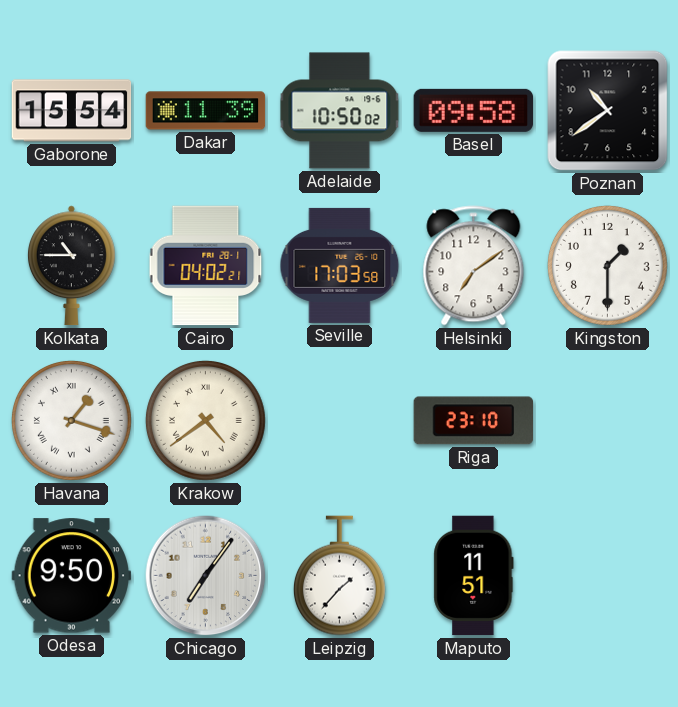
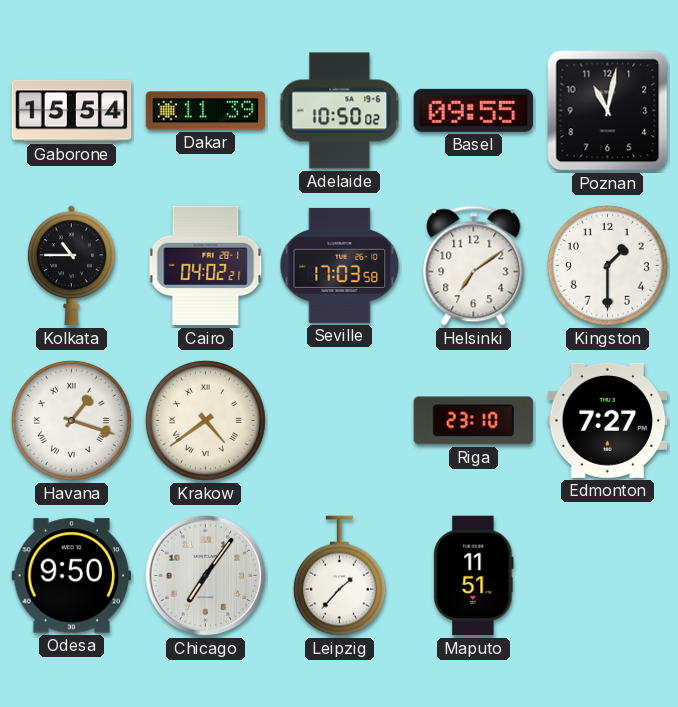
Basel: 09:58 -> 09:55
Poznan: 10:39 -> 11:02
Edmonton: none -> 7:27
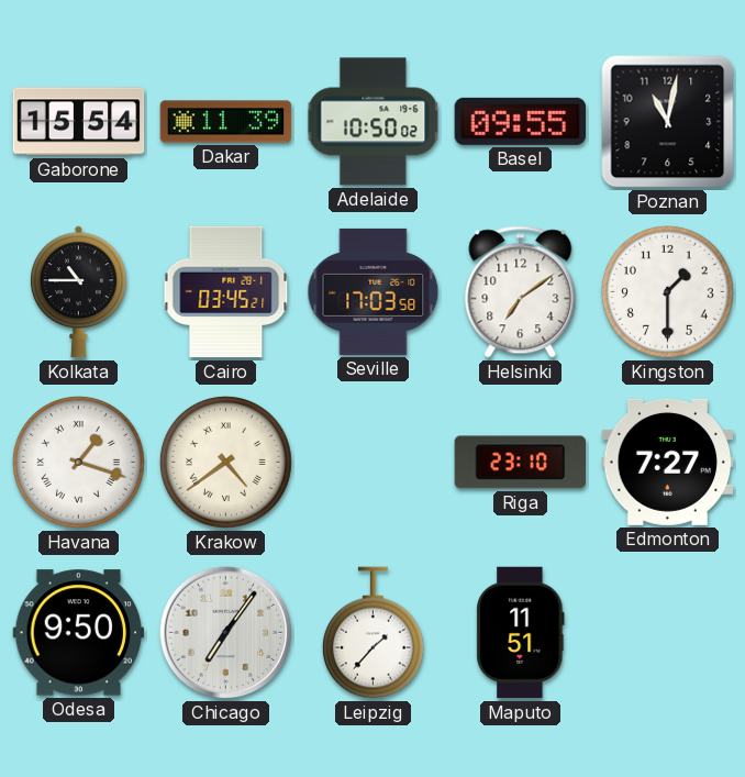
Cairo: 04:02 -> 03:45
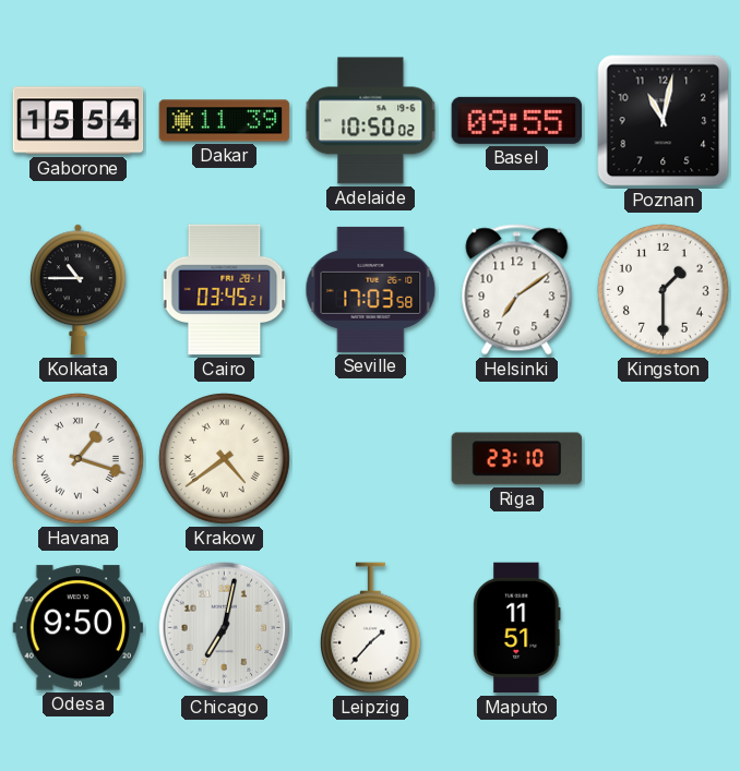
Edmonton: 7:27 -> none
Chicago: 7:06 -> 7:02
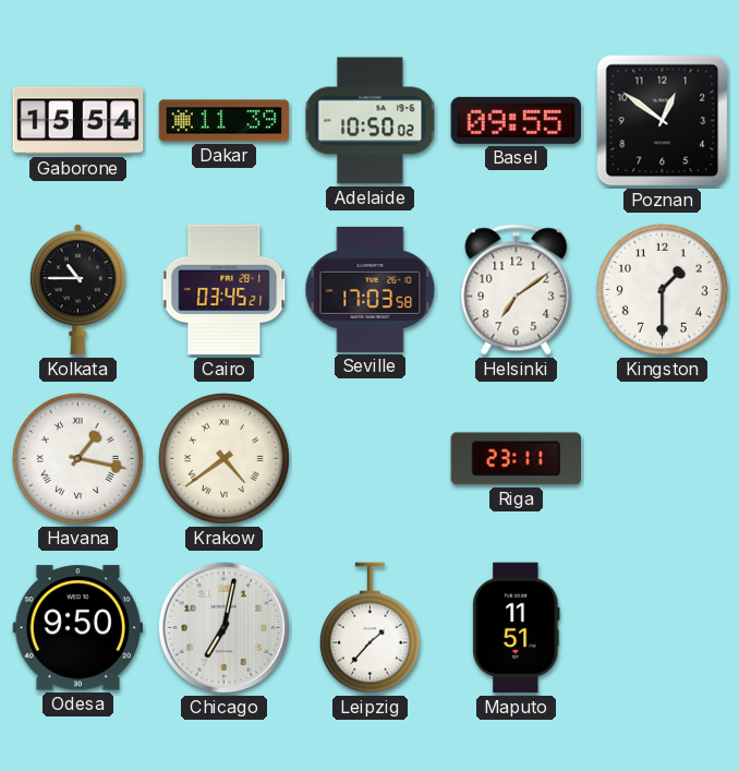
Poznan: 11:02 -> 12:51
Havana: 1:18 -> 1:17
Riga: 23:10 -> 23:11
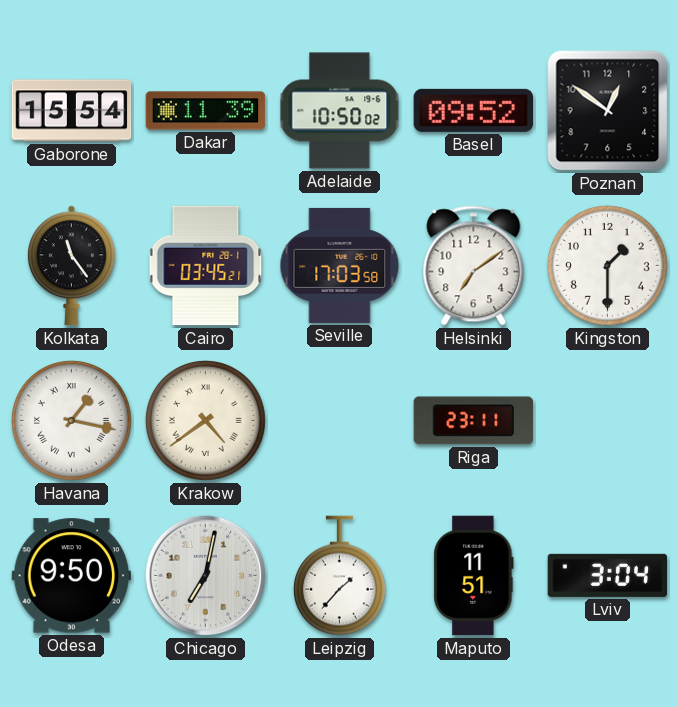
Basel: 09:55 -> 09:52
Kolkata: 10:45 -> 11:24
Lviv: none -> 3:04
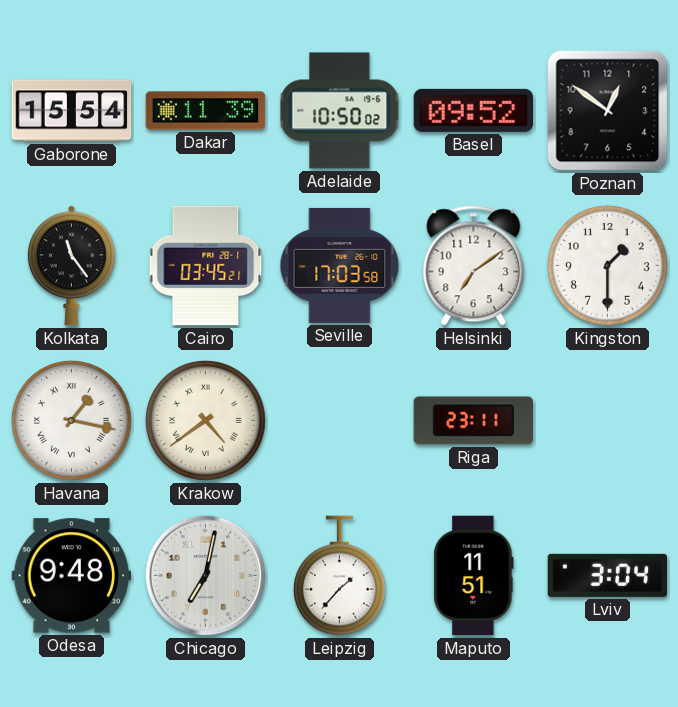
Odesa: 9:50 -> 9:48
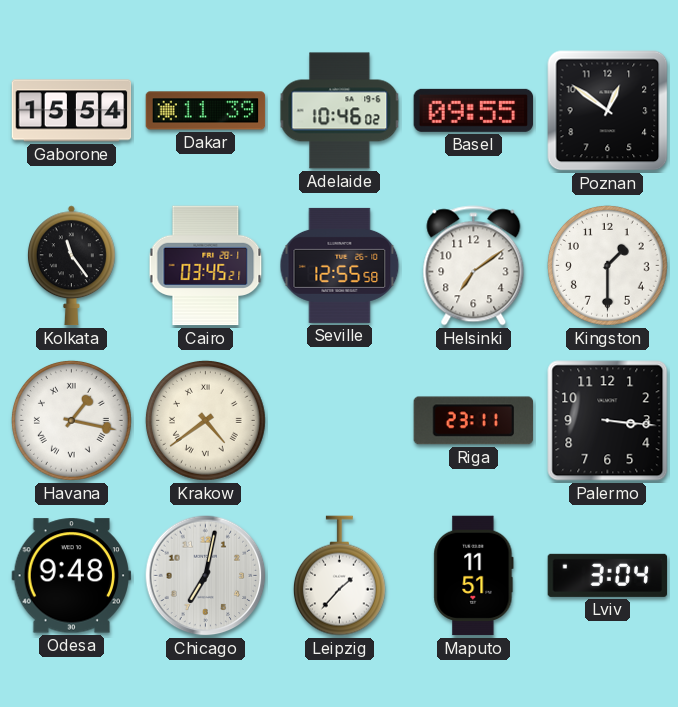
Adelaide: 10:50 -> 10:46
Basel: 09:52 -> 09:55
Seville: 17:03 -> 12:55
Palermo: none -> 3:16
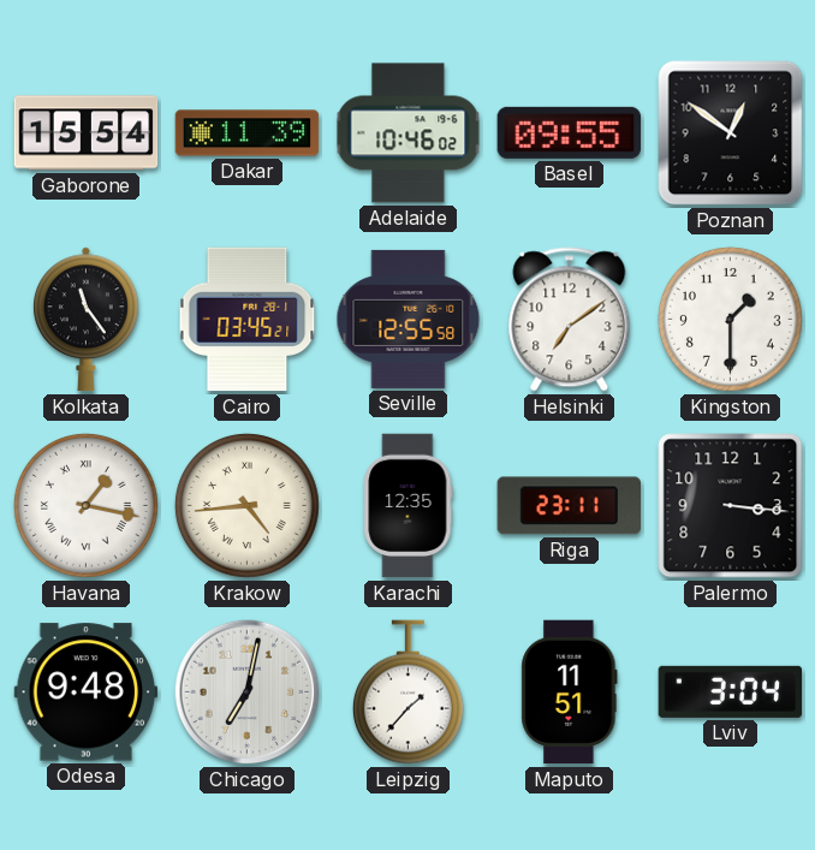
Krakow: 4:39 -> 4:44
Karachi: none -> 12:35
